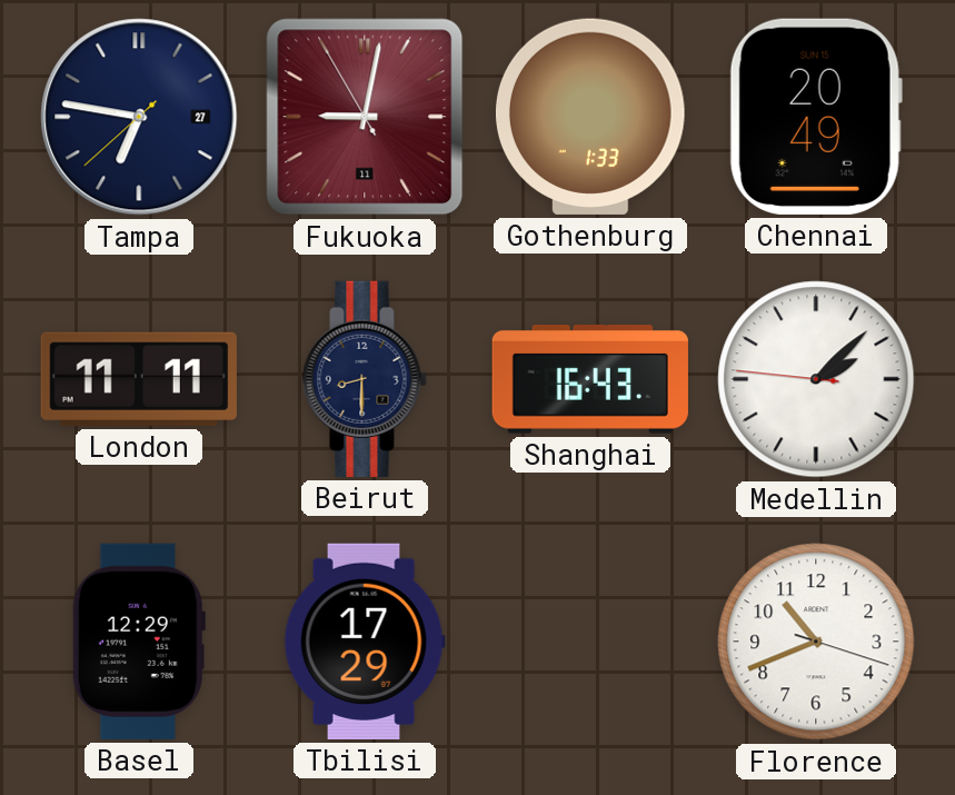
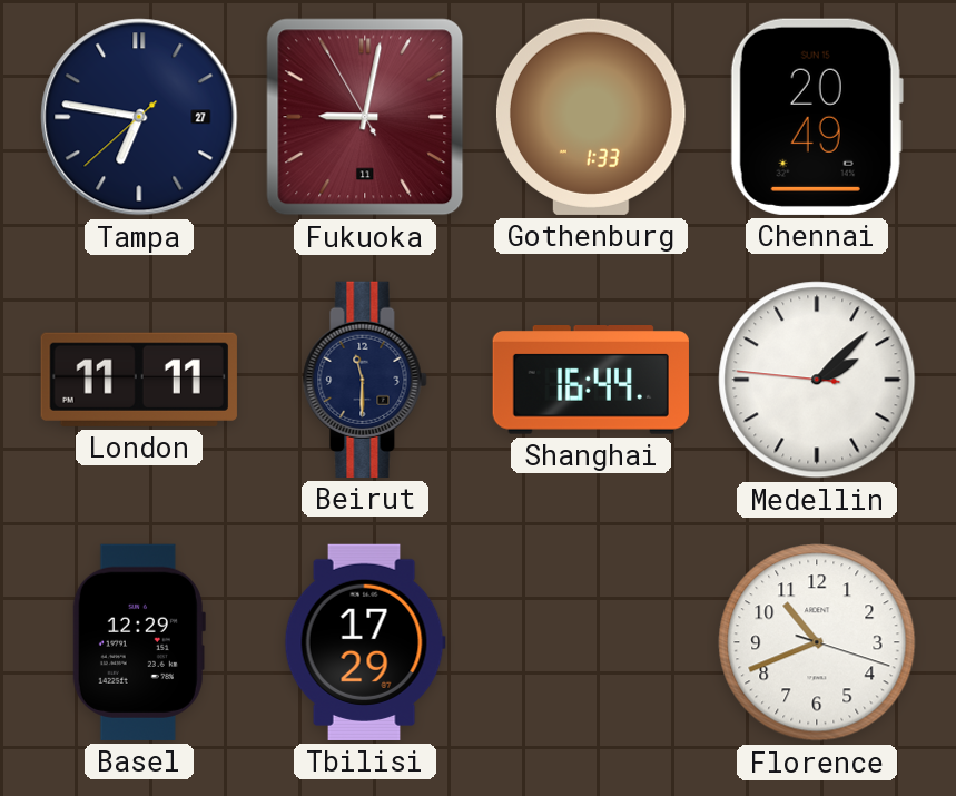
Beirut: 8:30 -> 11:30
Shanghai: 16:43 -> 16:44
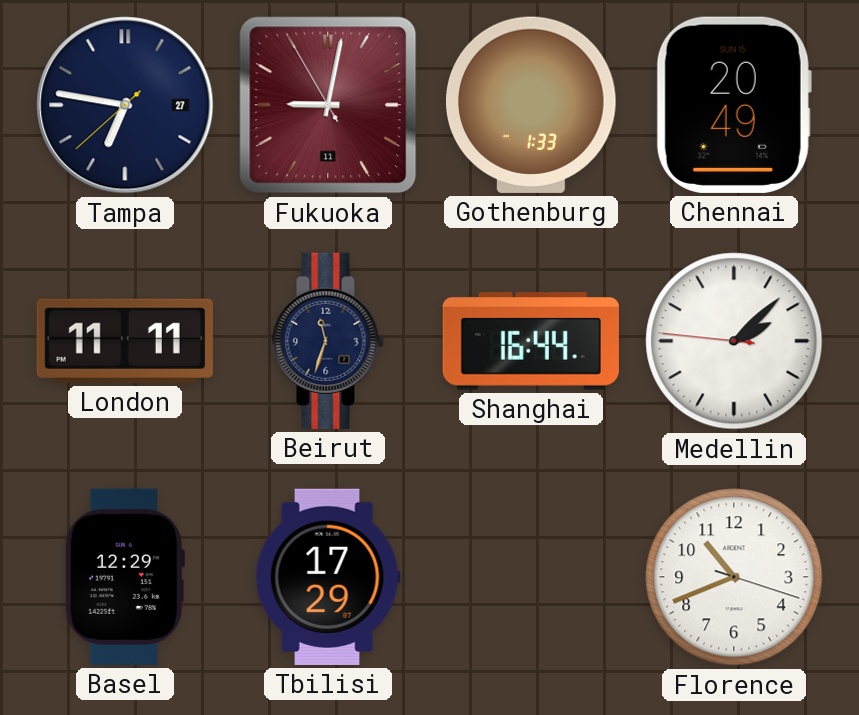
Beirut: 11:30 -> 11:33
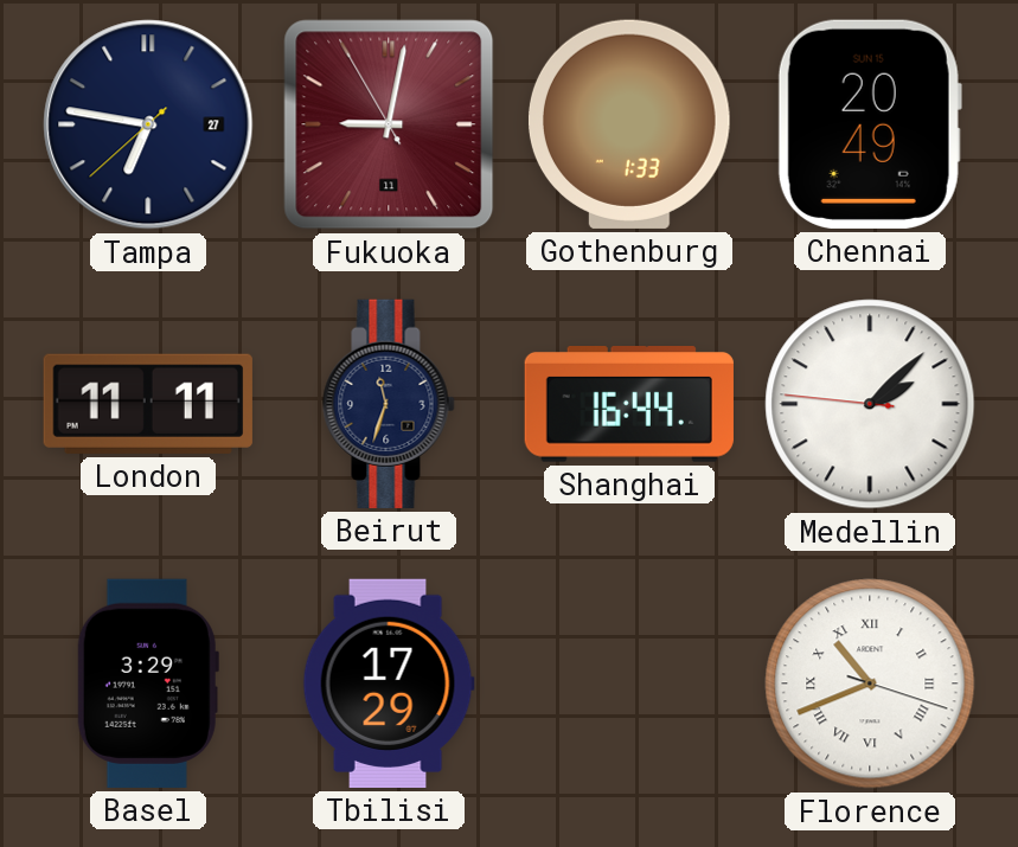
Basel: 12:29 -> 3:29
Florence numerals: Arabic -> Roman
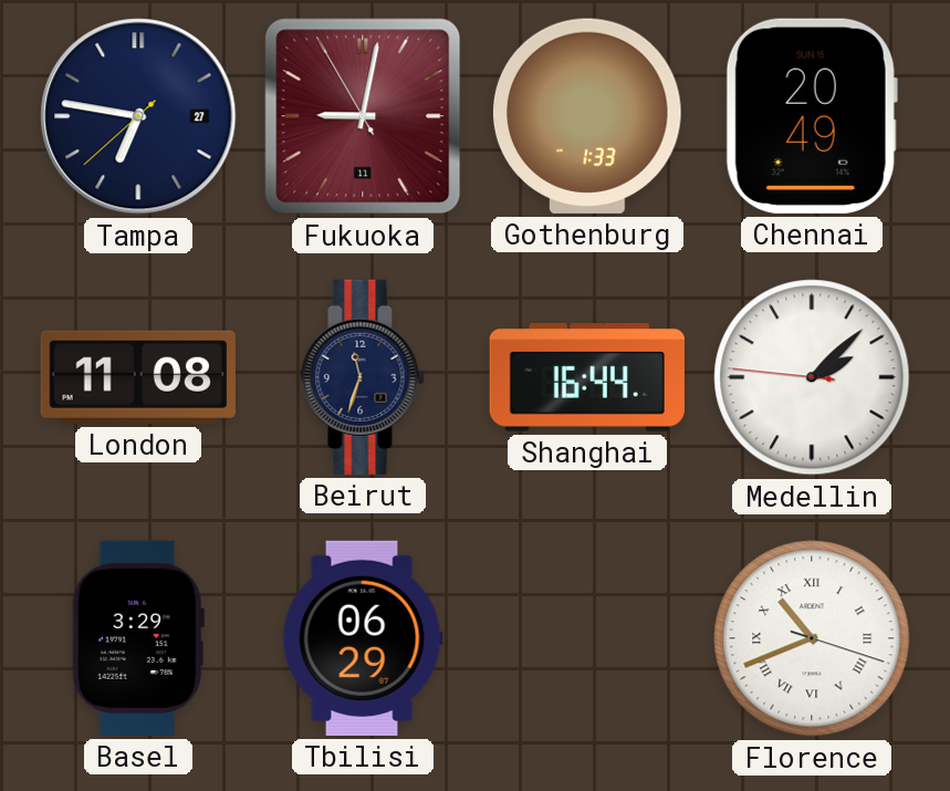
London: 11:11 -> 11:08
Tbilisi: 17:29 -> 06:29
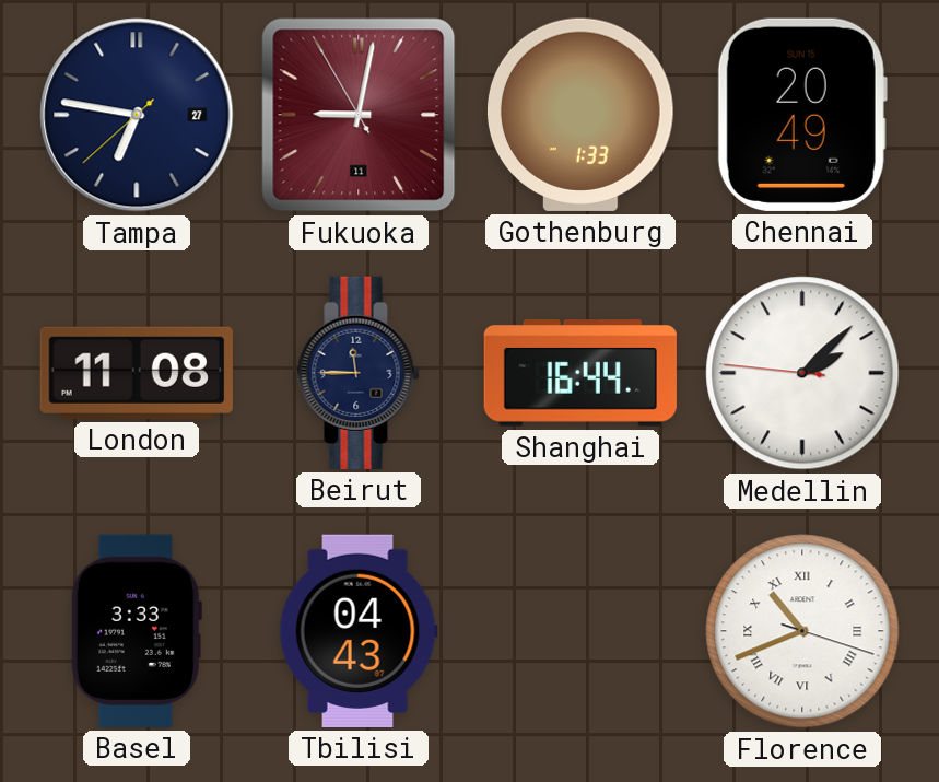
Beirut: 11:33 -> 11:45
Basel: 3:29 -> 3:33
Tbilisi: 06:29 -> 04:43
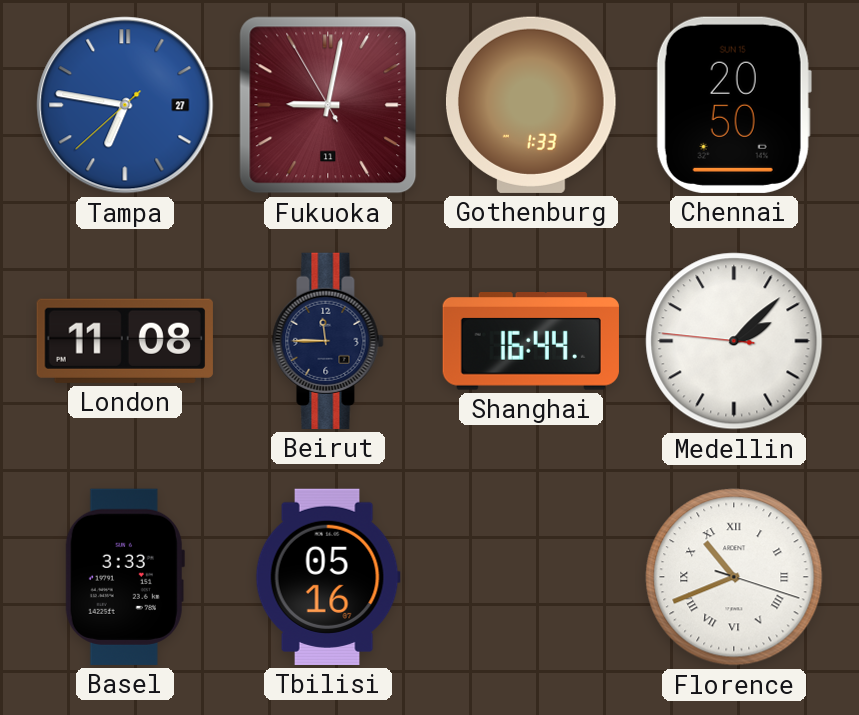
Tampa dial: navy -> blue
Chennai: 20:49 -> 20:50
Tbilisi: 04:43 -> 05:16
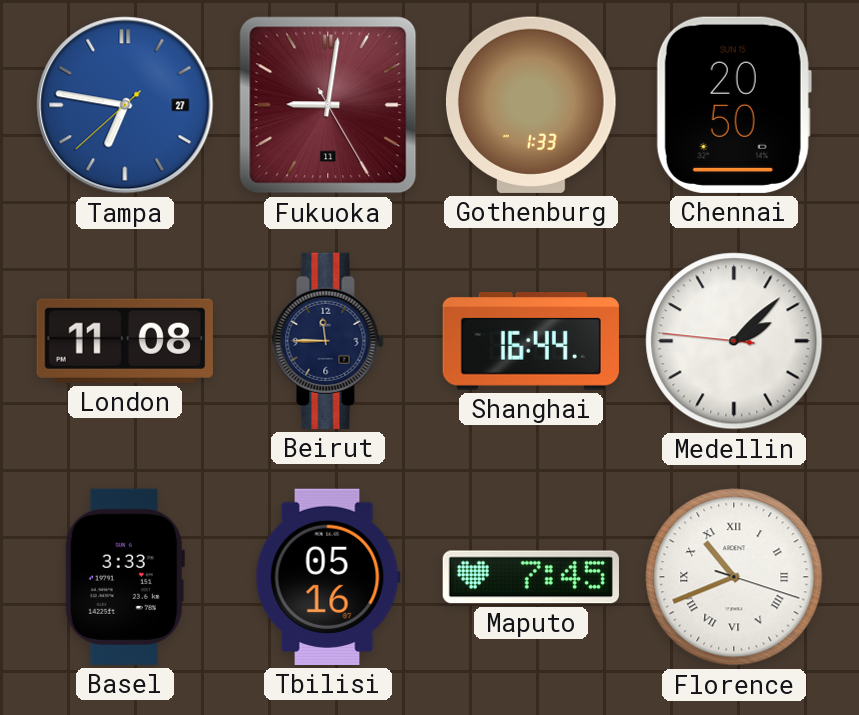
Fukuoka: 9:01:55 -> 9:01:25
Maputo: none -> 7:45
